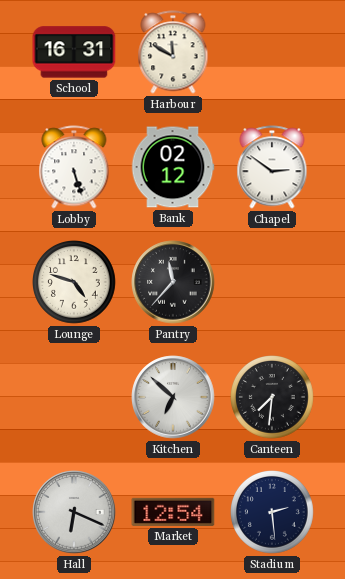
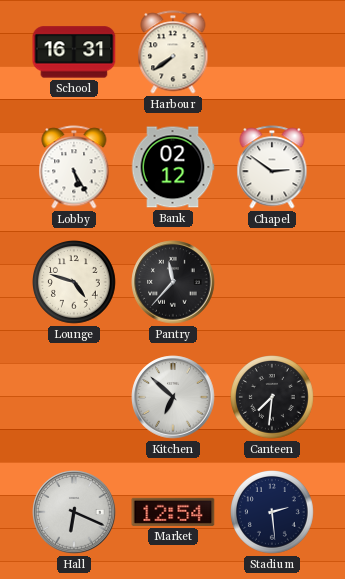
Harbour: 11:50 -> 7:39
Lobby: 5:27 -> 5:25
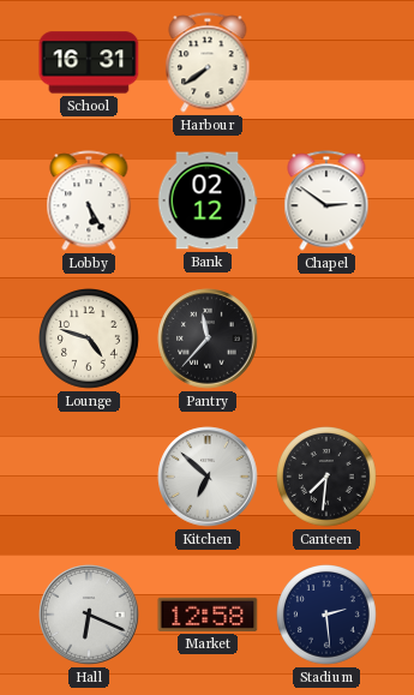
Market: 12:54 -> 12:58
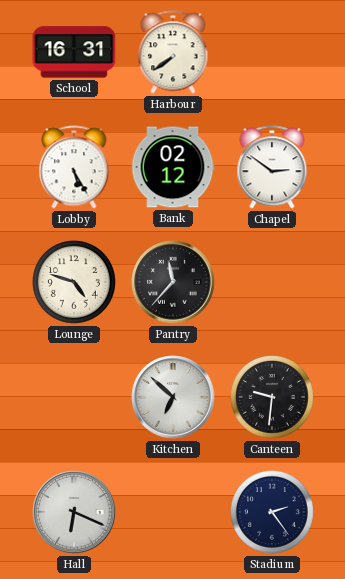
Canteen: 7:31 -> 9:31
Market: 12:58 -> none
Stadium: 2:29 -> 2:24
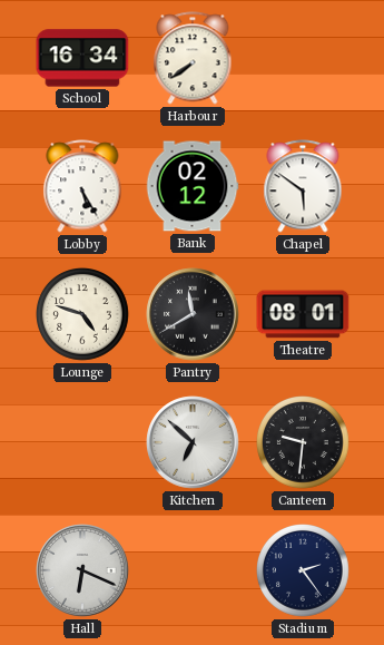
School: 16:31 -> 16:34
Chapel: 2:51 -> 5:51
Pantry: 11:37 -> 11:40
Theatre: none -> 08:01
